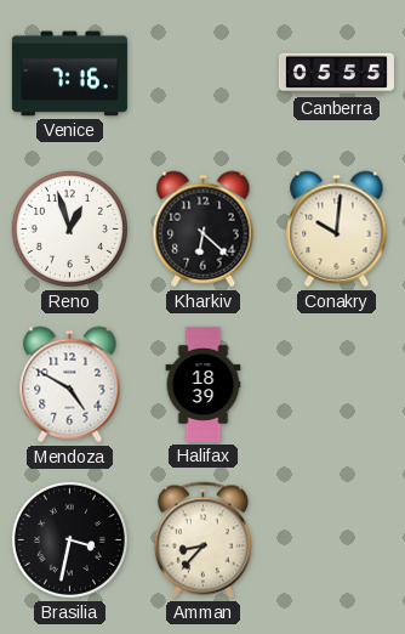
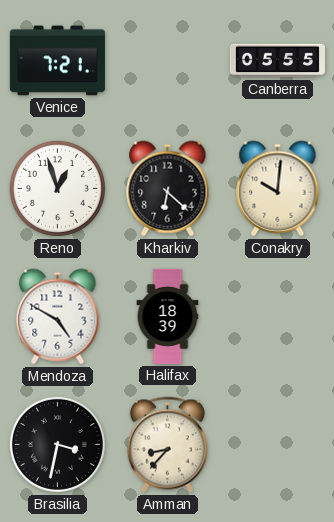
Venice: 7:16 -> 7:21
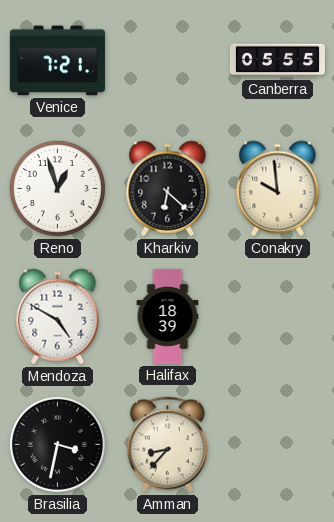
Conakry: 10:01 -> 9:59
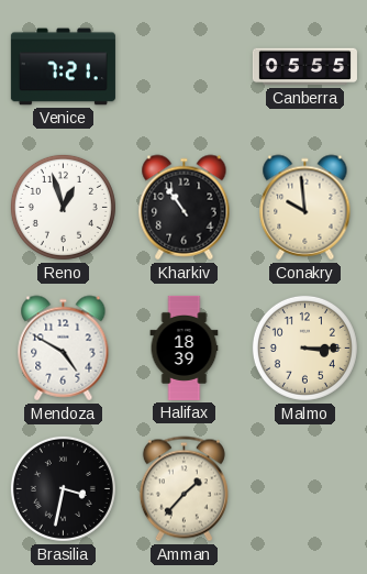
Kharkiv: 6:22 -> 10:54
Malmo: none -> 3:15
Amman: 8:37 -> 1:37
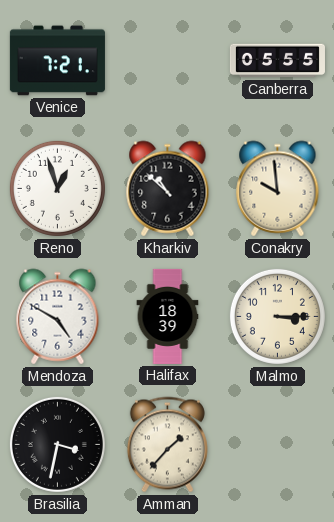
Kharkiv: 10:54 -> 10:52
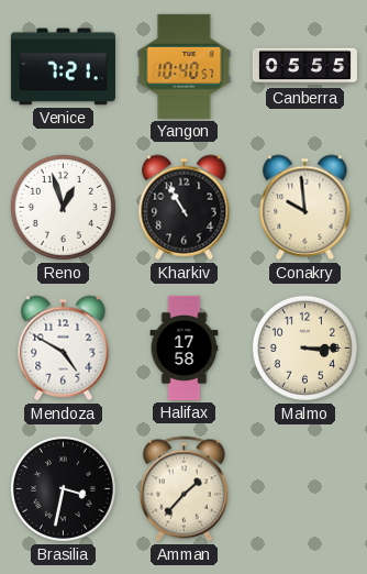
Yangon: none -> 10:40
Kharkiv: 10:52 -> 10:55
Halifax: 18:39 -> 17:58
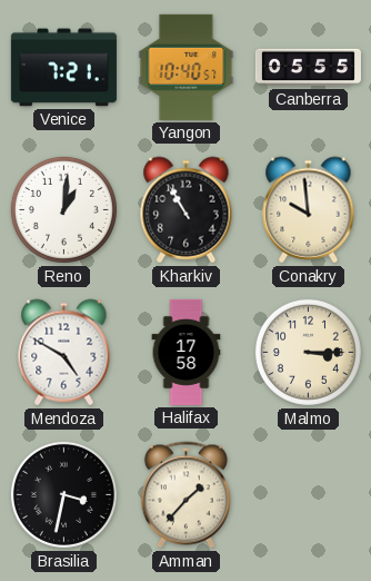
Reno: 12:57 -> 1:01
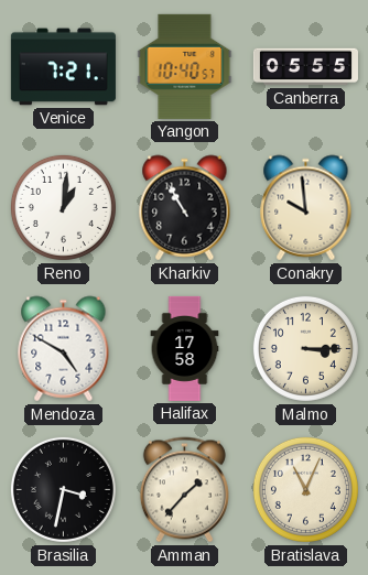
Bratislava: none -> 11:04
